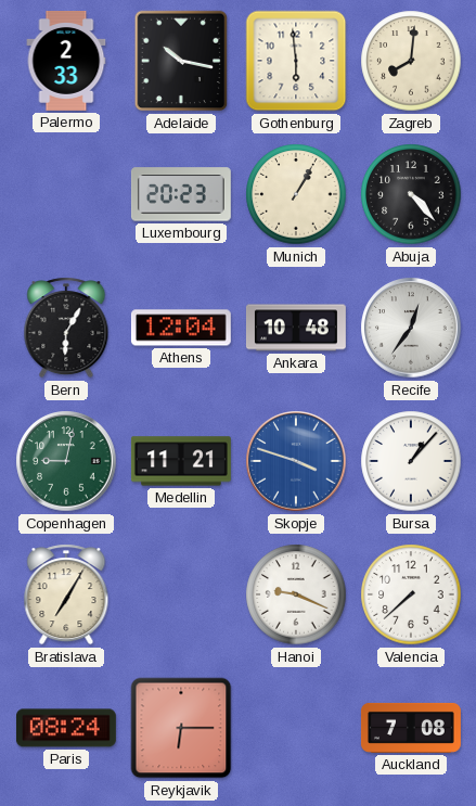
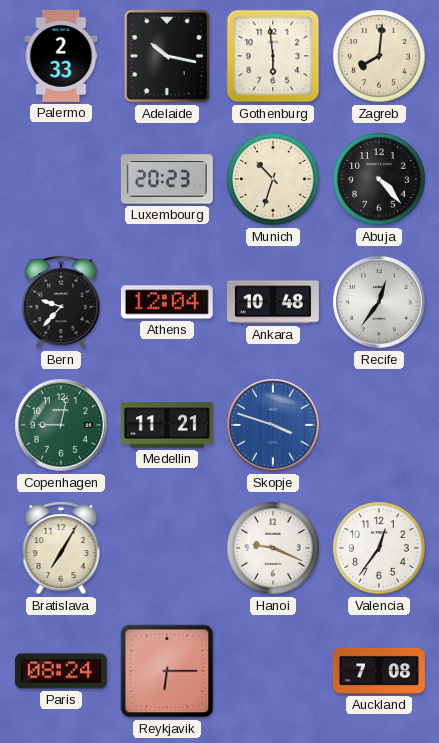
Munich: 1:05 -> 10:33
Bern: 6:05 -> 9:37
Bursa: 1:07 -> none
Valencia: 7:38 -> 12:36
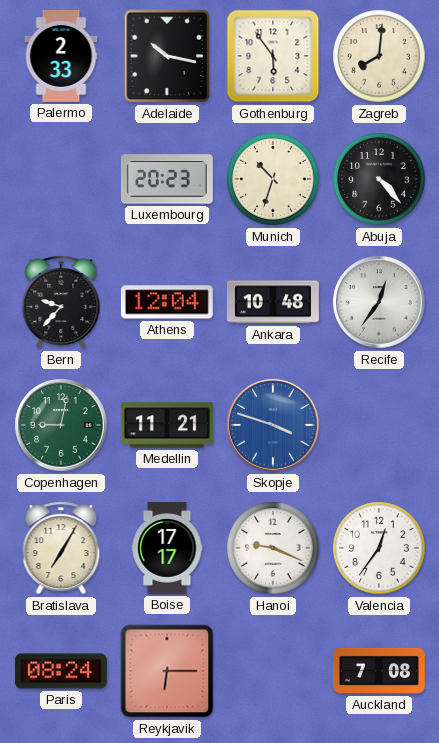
Gothenburg: 5:59 -> 5:54
Boise: none -> 17:17
